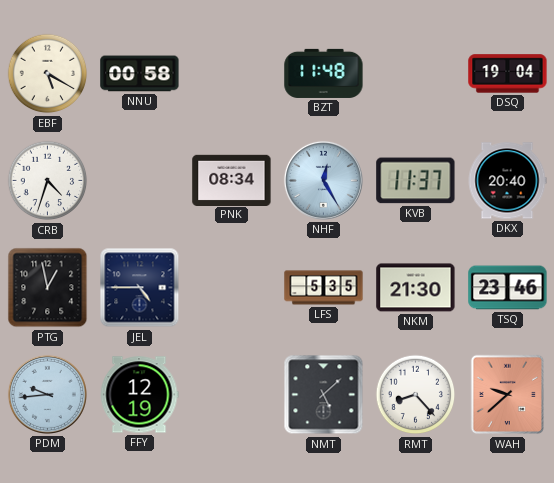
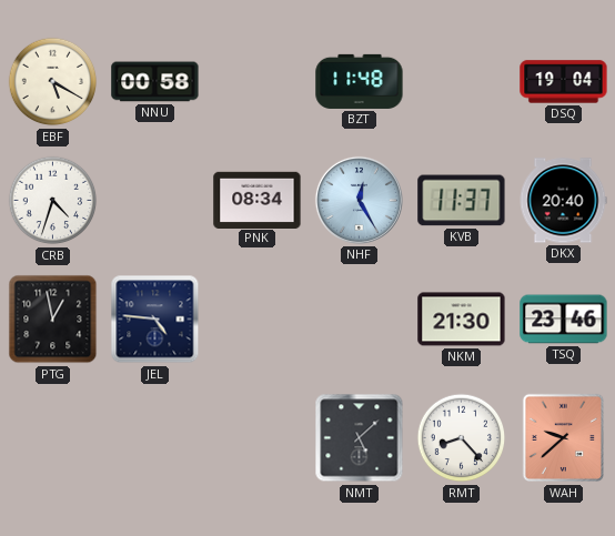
JEL: 4:45 -> 4:46
LFS: 5:35 -> none
PDM: 9:44 -> none
FFY: 12:19 -> none
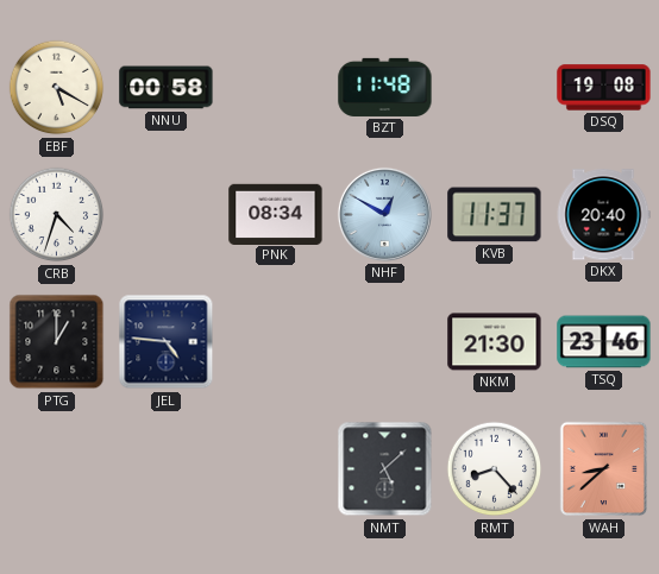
DSQ: 19:04 -> 19:08
NHF: 12:25 -> 12:50
PTG: 12:58 -> 1:00
WAH: 9:38 -> 8:38
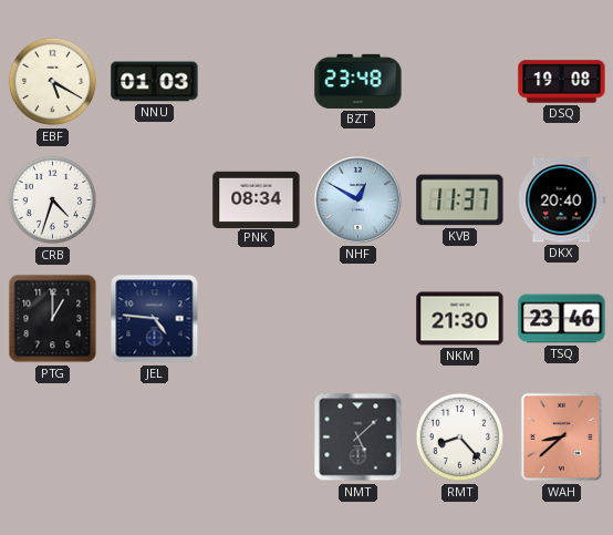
NNU: 00:58 -> 01:03
BZT: 11:48 -> 23:48
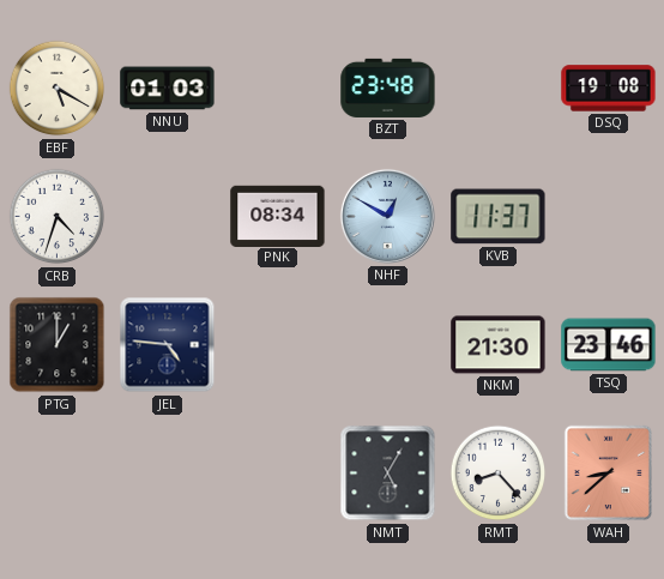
DKX: 20:40 -> none
NMT: 5:08 -> 5:05
